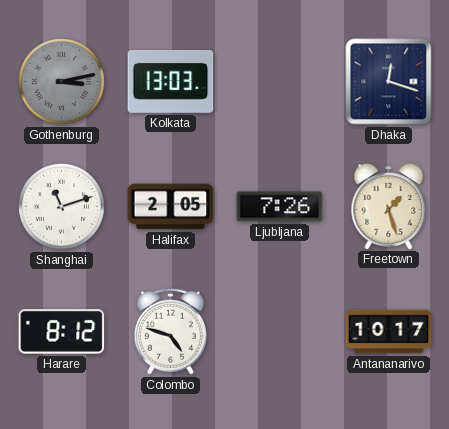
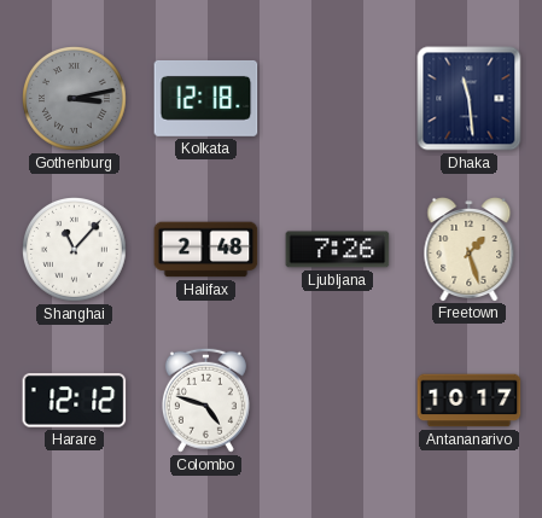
Kolkata: 13:03 -> 12:18
Dhaka: 12:18 -> 11:29
Shanghai: 11:12 -> 11:07
Halifax: 2:05 -> 2:48
Harare: 8:12 -> 12:12
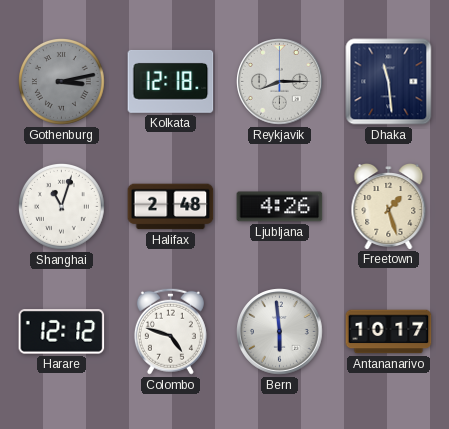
Reykjavik: none -> 8:15
Shanghai: 11:07 -> 11:03
Ljubljana: 7:26 -> 4:26
Bern: none -> 5:59
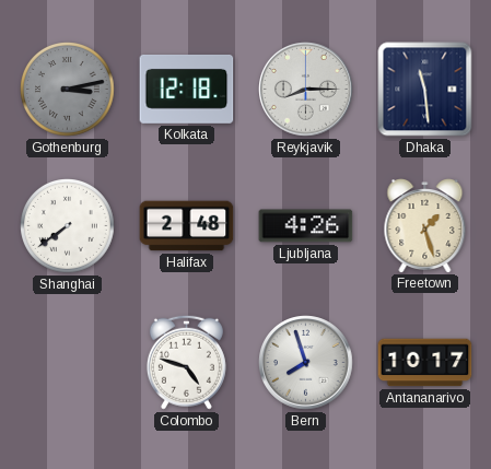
Shanghai: 11:03 -> 7:39
Harare: 12:12 -> none
Bern: 5:59 -> 7:57
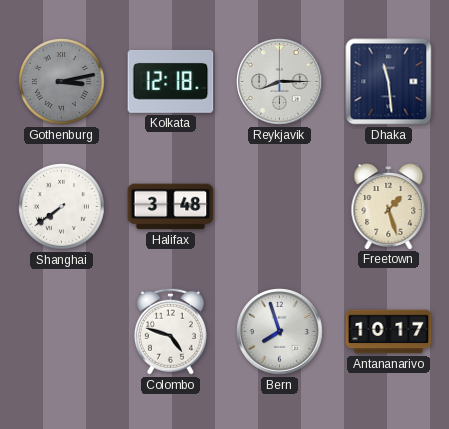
Halifax: 2:48 -> 3:48
Ljubljana: 4:26 -> none
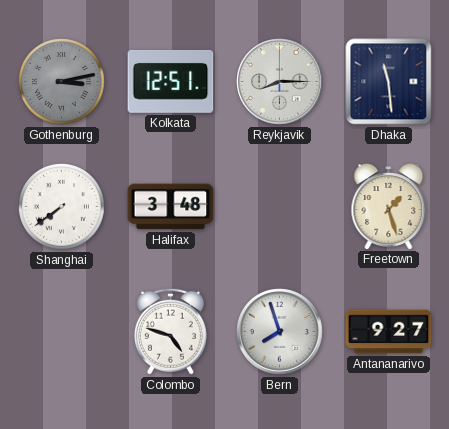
Kolkata: 12:18 -> 12:51
Antananarivo: 10:17 -> 9:27
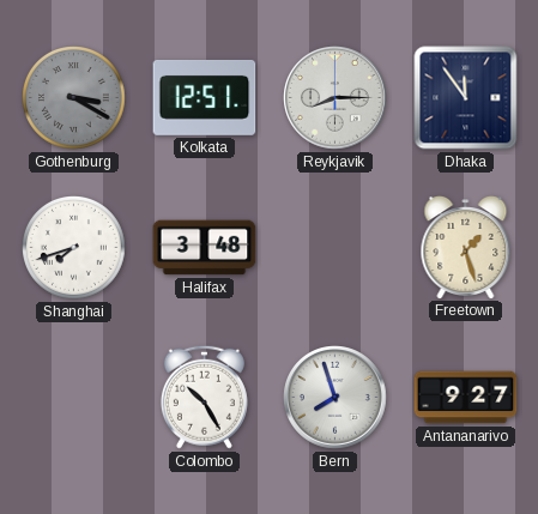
Gothenburg: 3:13 -> 3:20
Dhaka: 11:29 -> 11:54
Shanghai: 7:39 -> 7:42
Colombo: 4:48 -> 10:25
